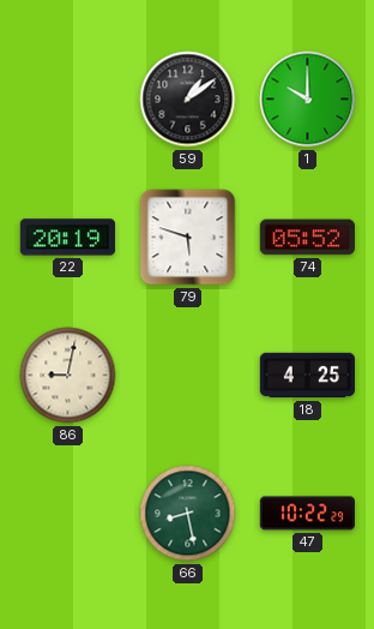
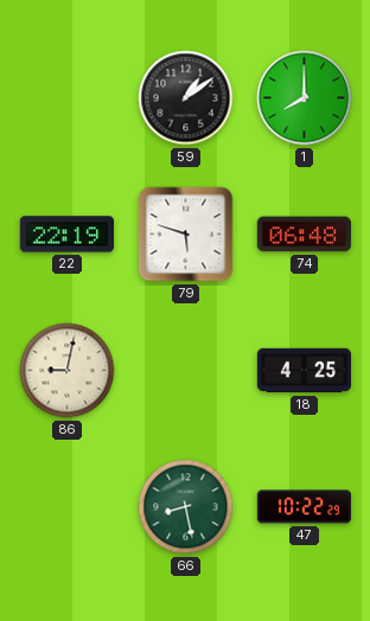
1: 10:00 -> 8:00
22: 20:19 -> 22:19
74: 05:52 -> 06:48
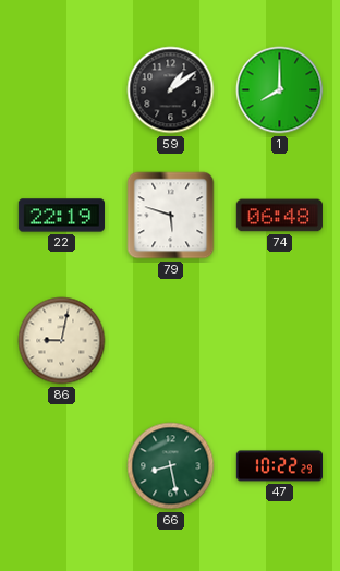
18: 4:25 -> none
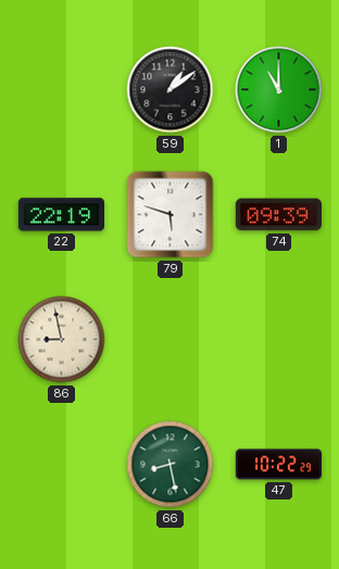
1: 8:00 -> 11:00
74: 06:48 -> 09:39
86: 9:02 -> 8:58
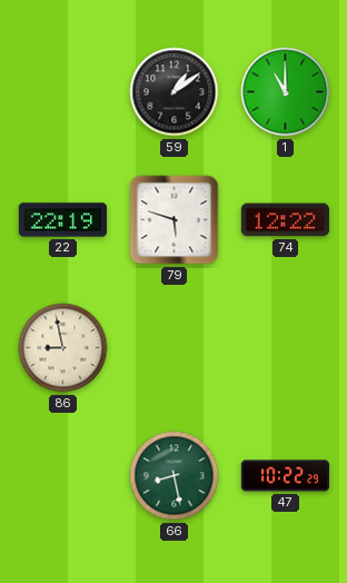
74: 09:39 -> 12:22
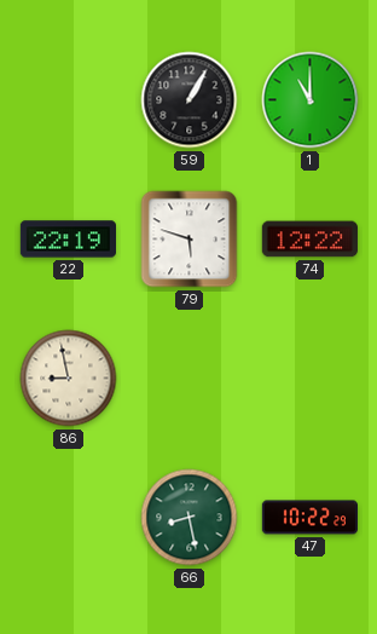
59: 1:09 -> 1:05
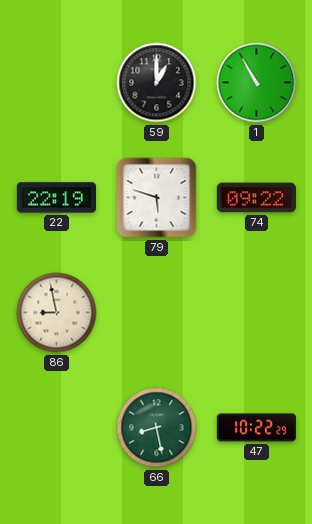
59: 1:05 -> 1:00
1: 11:00 -> 10:55
74: 12:22 -> 09:22
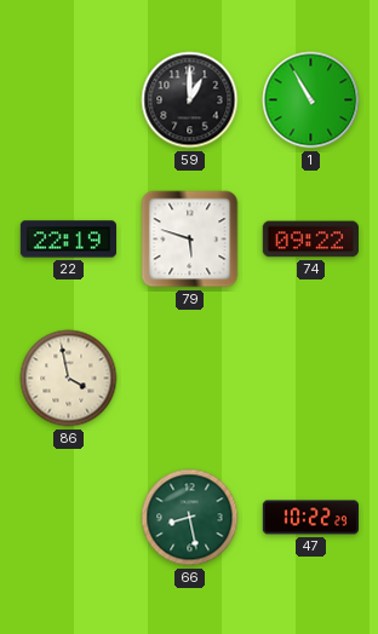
86: 8:58 -> 3:58
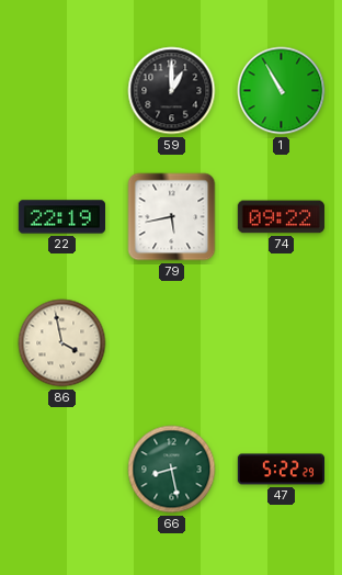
79: 5:48 -> 5:43
47: 10:22 -> 5:22
